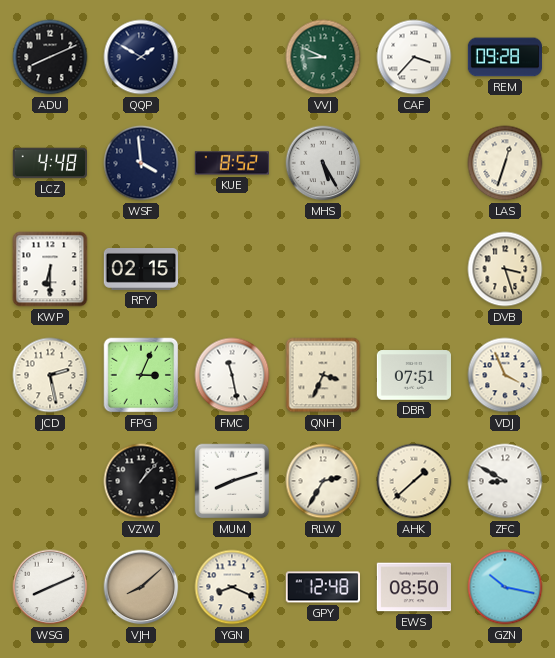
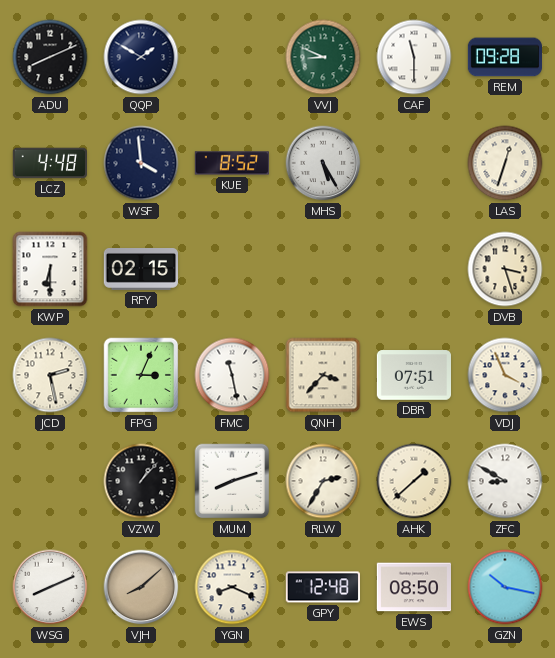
CAF: 3:37 -> 11:30
QNH: 3:34 -> 3:37
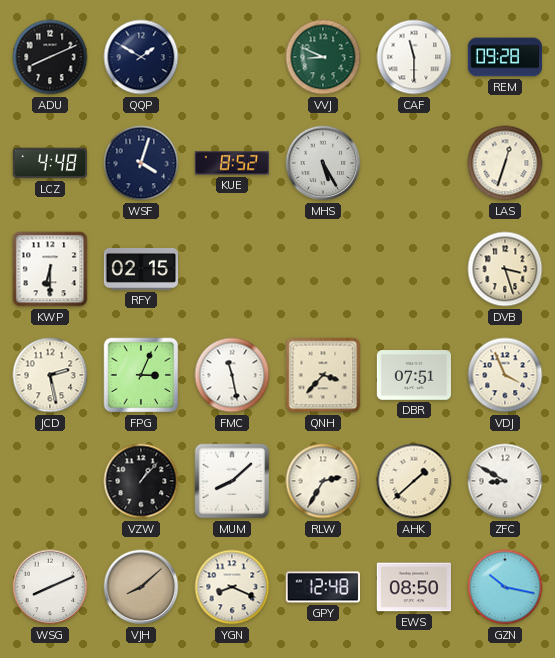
WSF: 3:59 -> 4:03
MUM: 8:12 -> 8:08
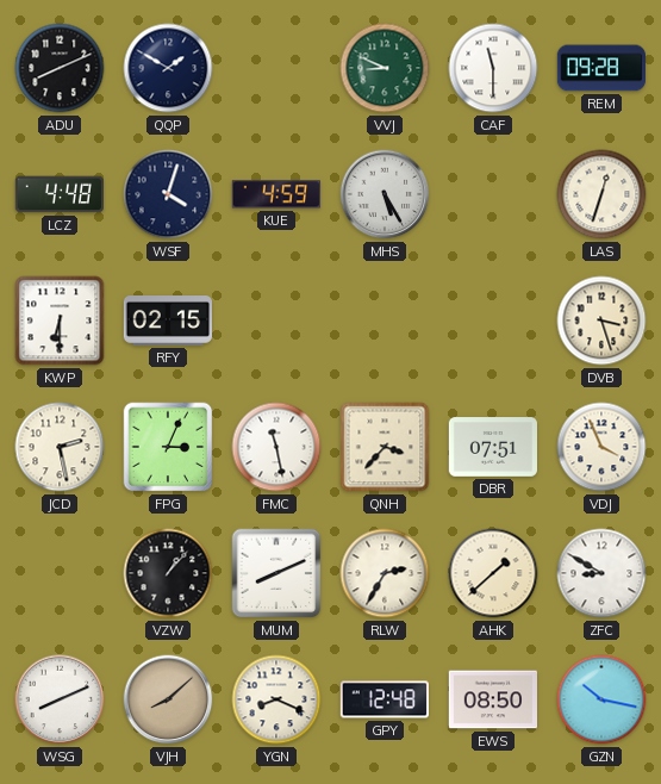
KUE: 8:52 -> 4:59
MUM: 8:08 -> 8:11
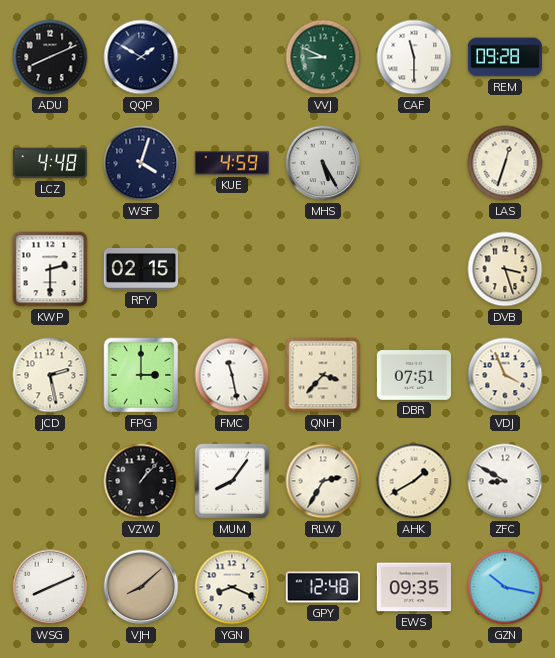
KWP: 6:30 -> 2:30
FPG: 3:04 -> 3:00
MUM: 8:11 -> 8:06
AHK: 1:38 -> 1:40
EWS: 08:50 -> 09:35
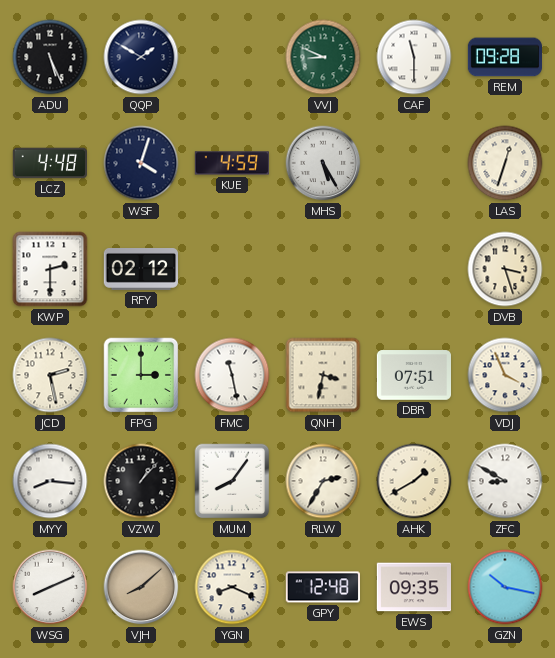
ADU: 8:11 -> 5:26
RFY: 02:15 -> 02:12
QNH: 3:37 -> 3:32
MYY: none -> 8:16
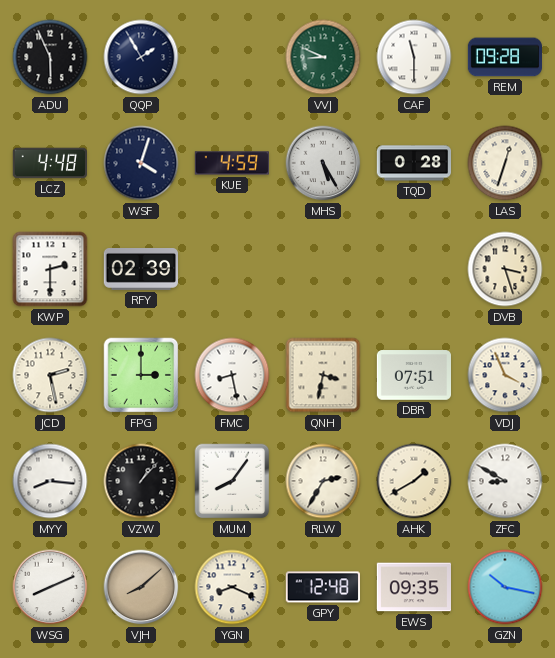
ADU: 5:26 -> 5:56
QQP: 1:50 -> 1:55
TQD: none -> 0:28
RFY: 02:12 -> 02:39
FMC: 11:28 -> 8:28
